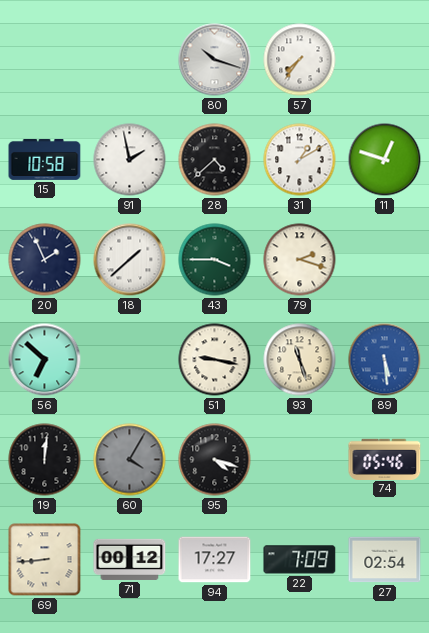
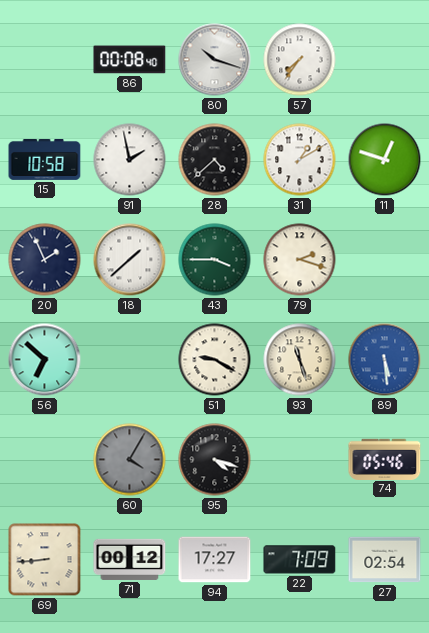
86: none -> 00:08
51: 9:17 -> 9:20
19: 12:01 -> none
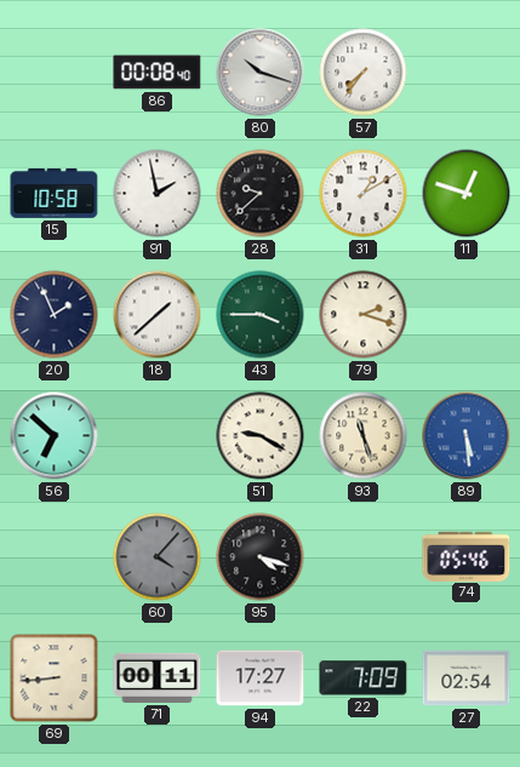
28: 4:38 -> 9:38
60: 4:05 -> 4:07
71: 00:12 -> 00:11
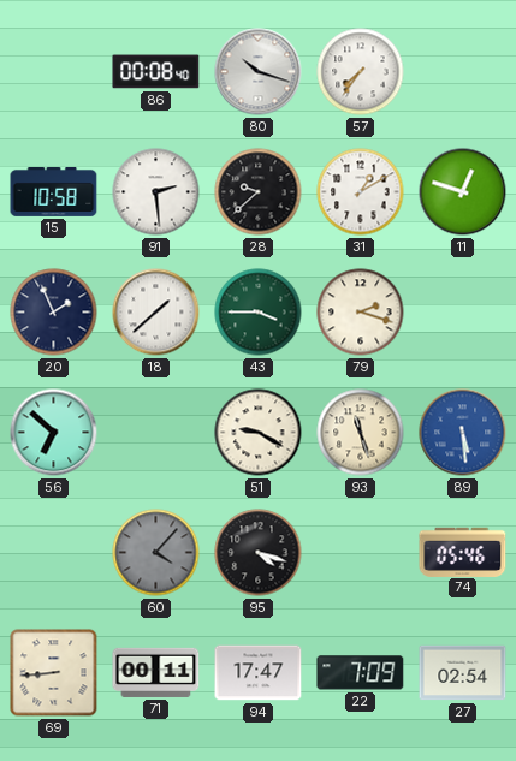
91: 1:58 -> 2:29
94: 17:27 -> 17:47
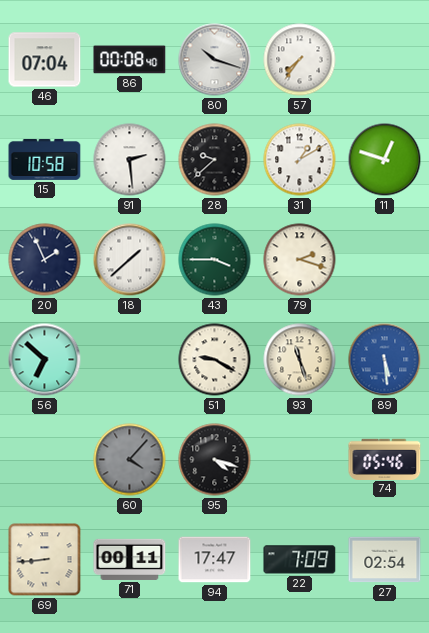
46: none -> 07:04
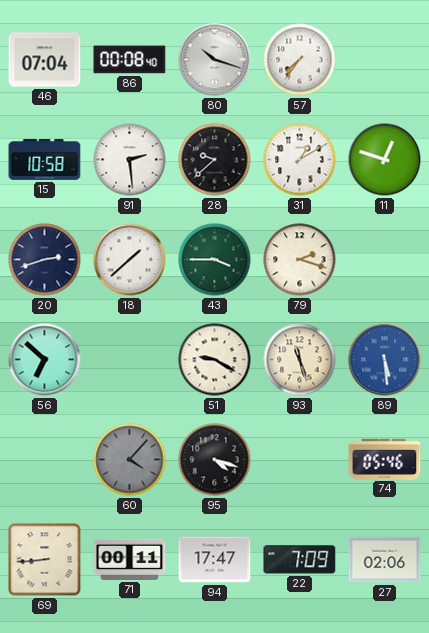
20: 1:56 -> 2:42
27: 02:54 -> 02:06
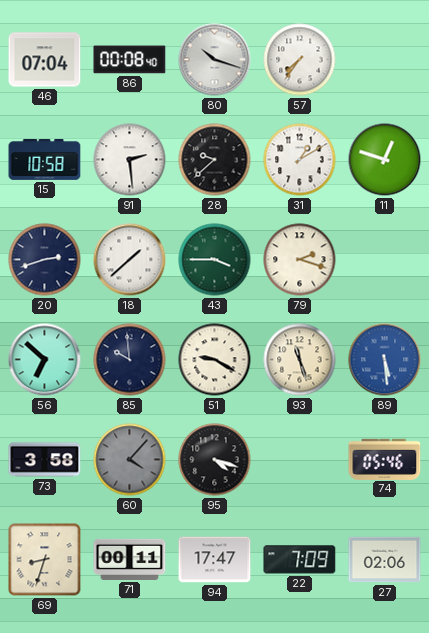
85: none -> 9:59
73: none -> 3:58
69: 8:44 -> 8:33
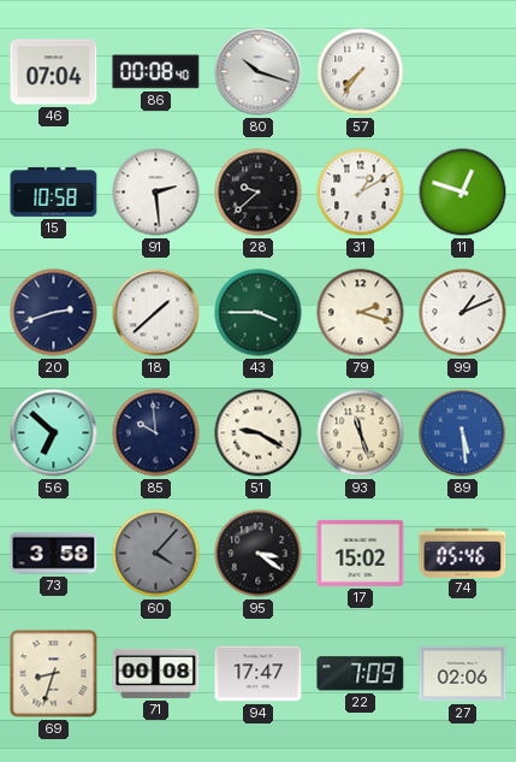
99: none -> 1:11
95: 4:18 -> 3:21
17: none -> 15:02
71: 00:11 -> 00:08
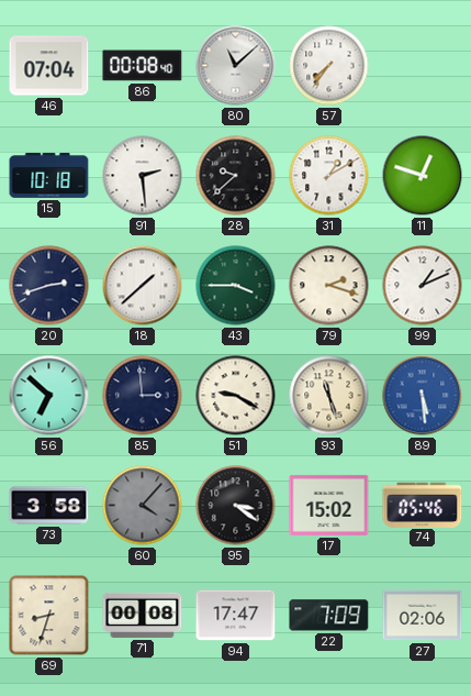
80: 10:18 -> 11:08
15: 10:58 -> 10:18
85: 9:59 -> 2:59
